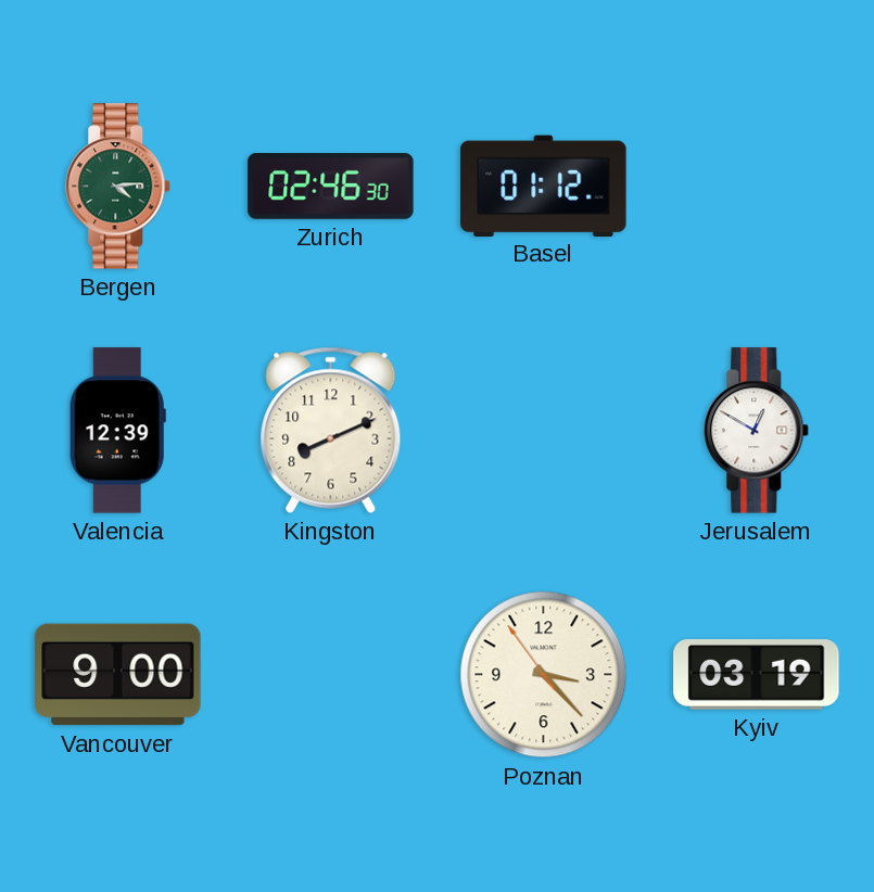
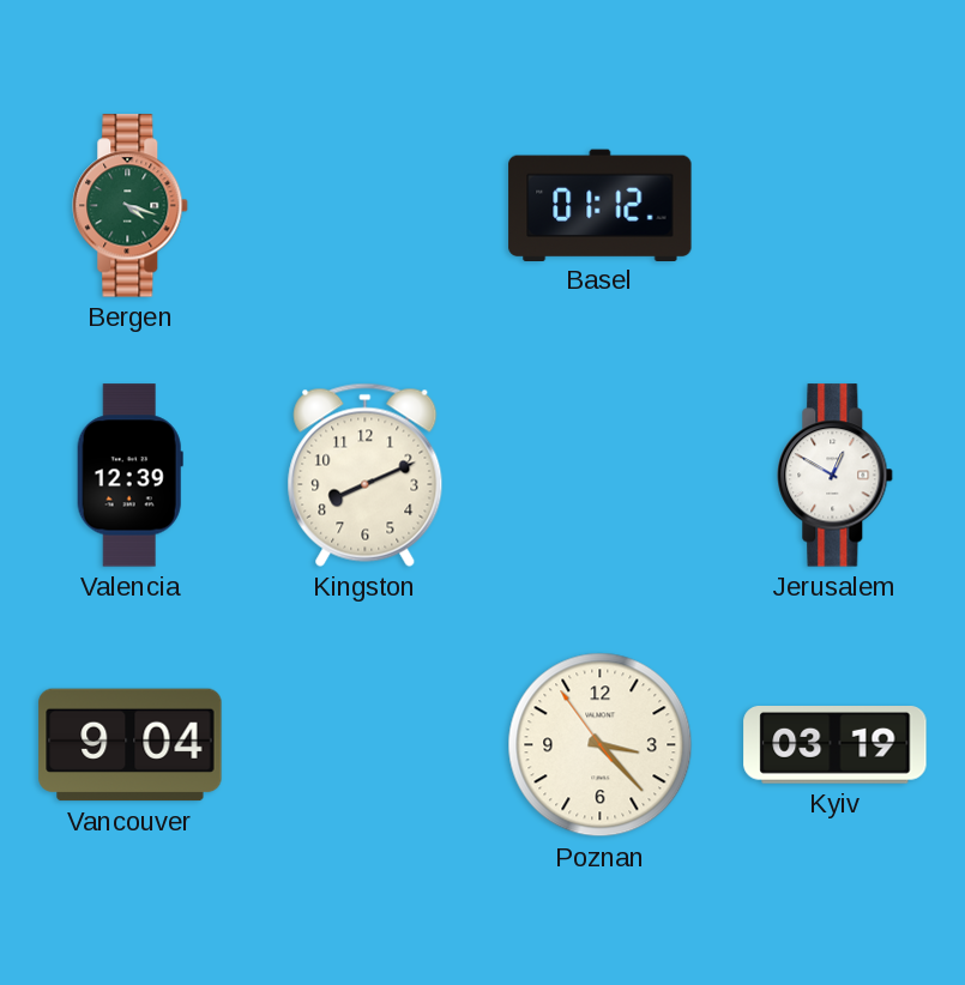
Bergen: 4:14 -> 4:18
Zurich: 02:46 -> none
Vancouver: 9:00 -> 9:04
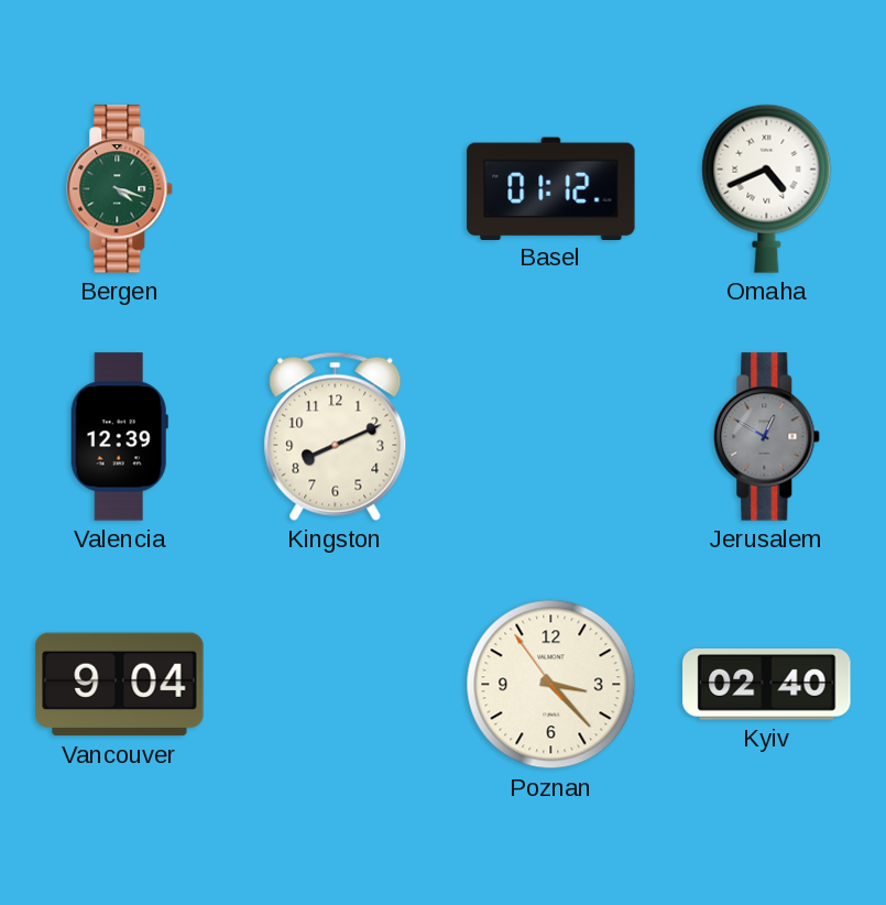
Omaha: none -> 4:41
Jerusalem dial: white -> grey
Kyiv: 03:19 -> 02:40
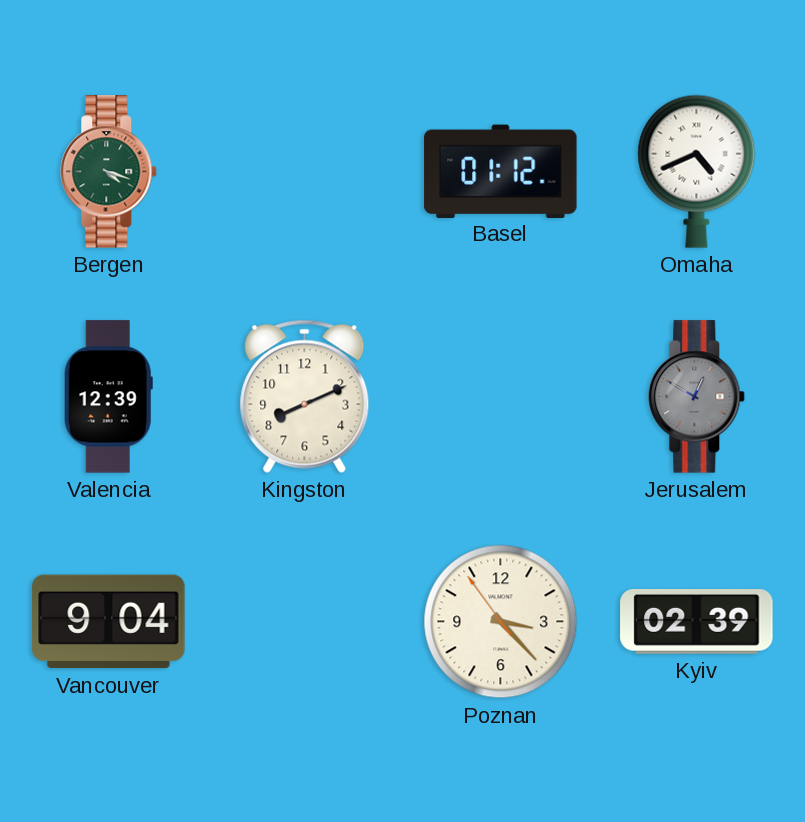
Kyiv: 02:40 -> 02:39
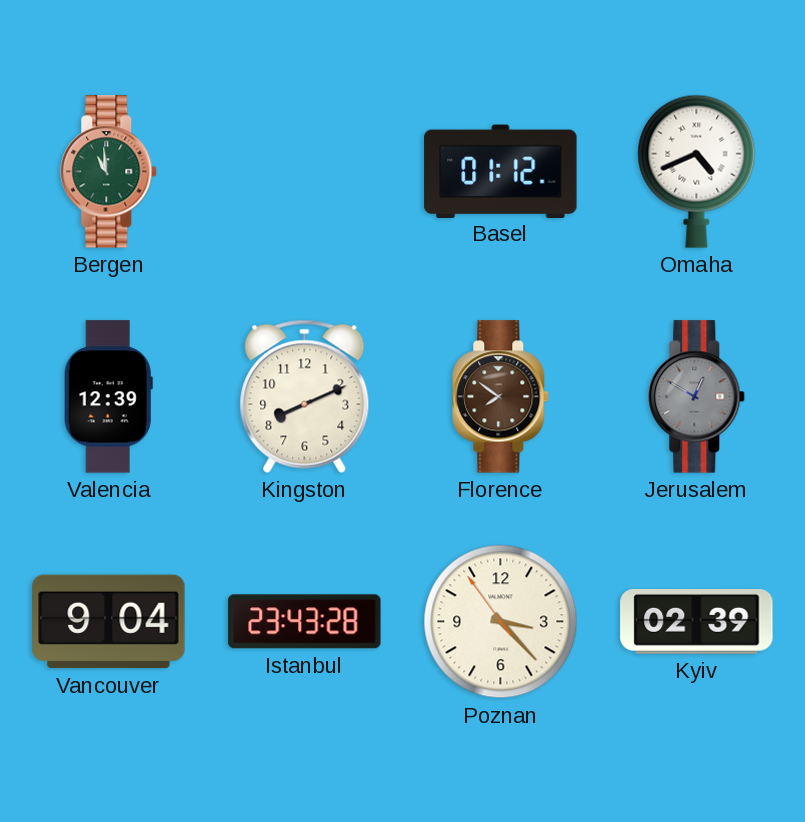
Bergen: 4:18 -> 10:59
Florence: none -> 7:51
Istanbul: none -> 23:43
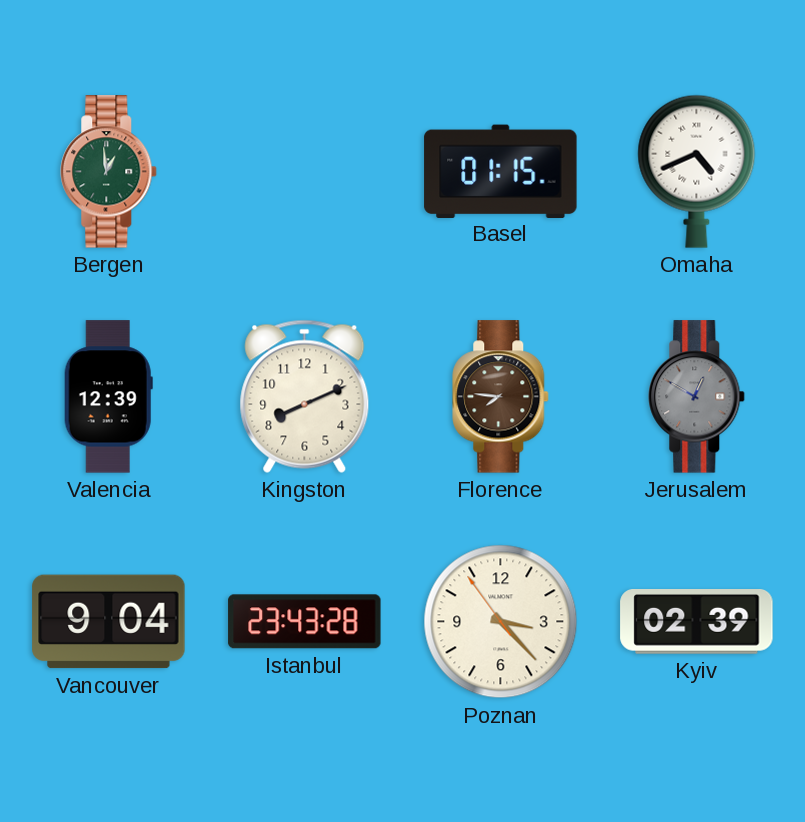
Bergen: 10:59 -> 12:59
Basel: 01:12 -> 01:15
Florence: 7:51 -> 7:46
